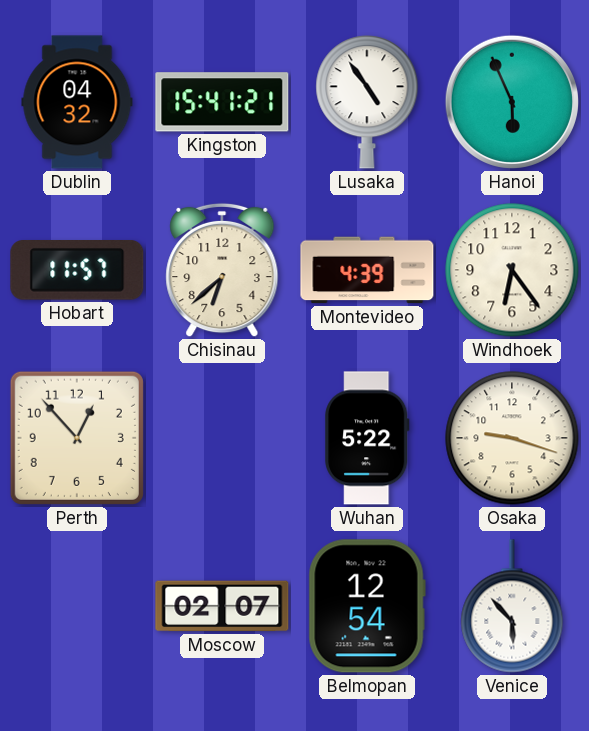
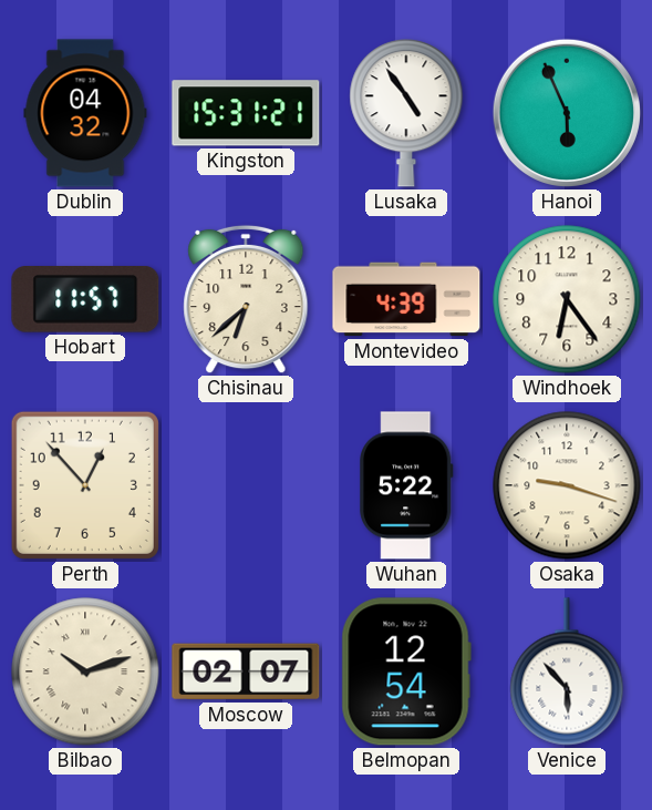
Kingston: 15:41 -> 15:31
Bilbao: none -> 10:12
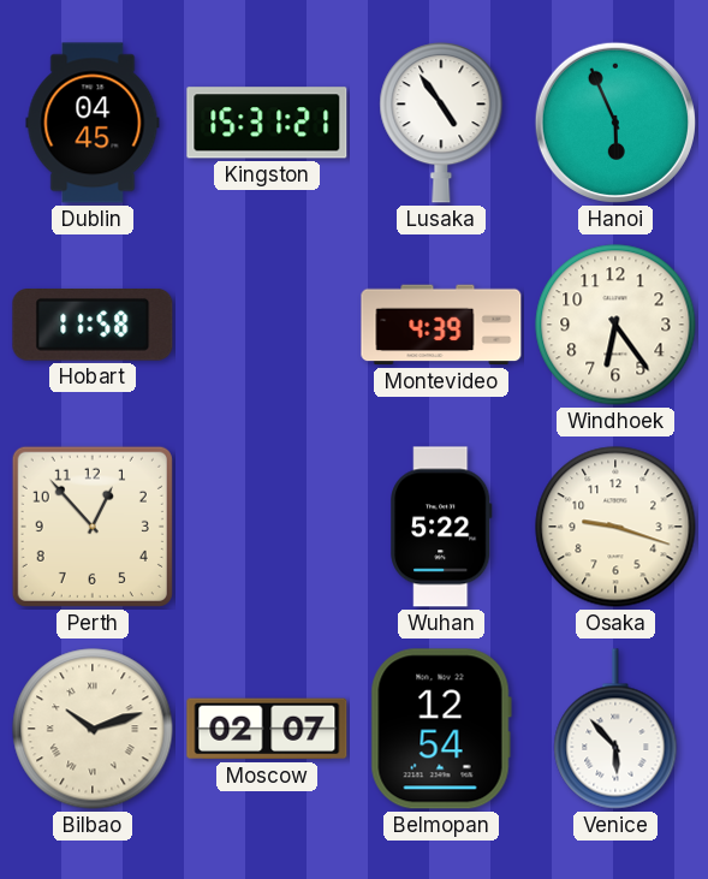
Dublin: 04:32 -> 04:45
Hobart: 11:57 -> 11:58
Chisinau: 6:38 -> none
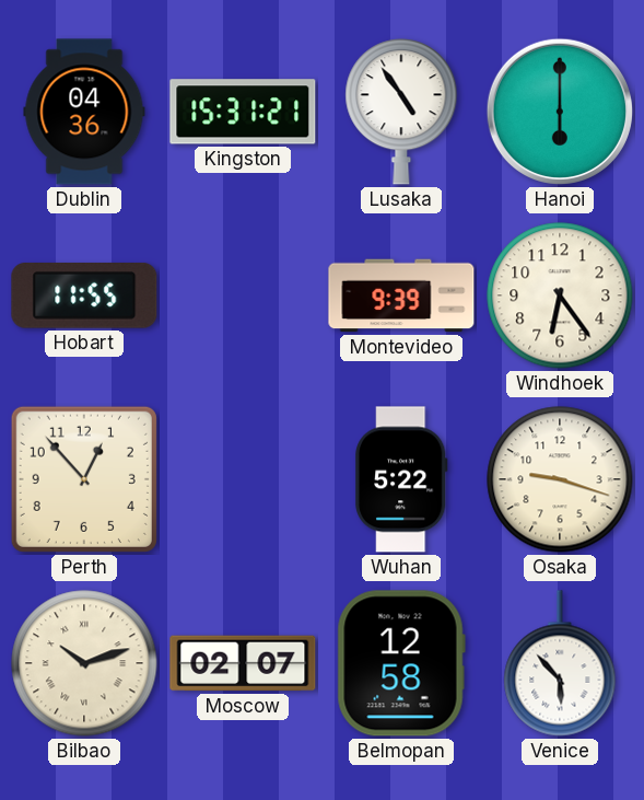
Dublin: 04:45 -> 04:36
Hanoi: 5:56 -> 6:00
Hobart: 11:58 -> 11:55
Montevideo: 4:39 -> 9:39
Belmopan: 12:54 -> 12:58
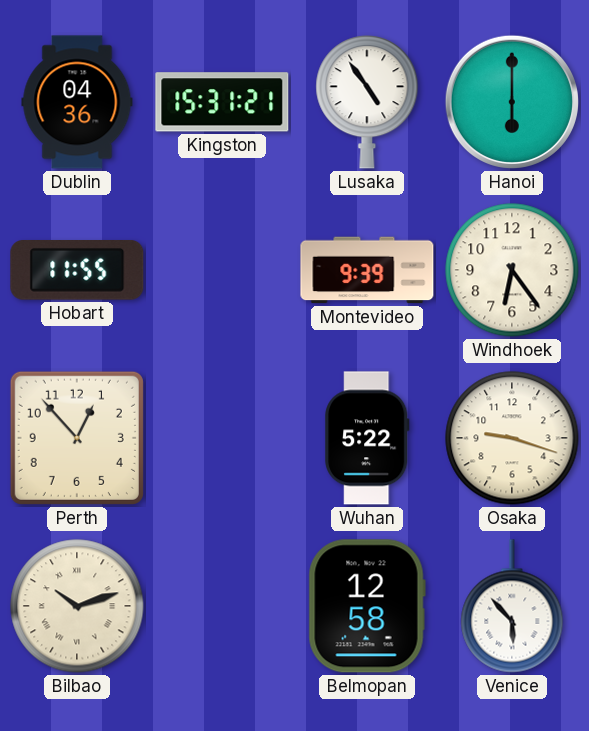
Moscow: 02:07 -> none
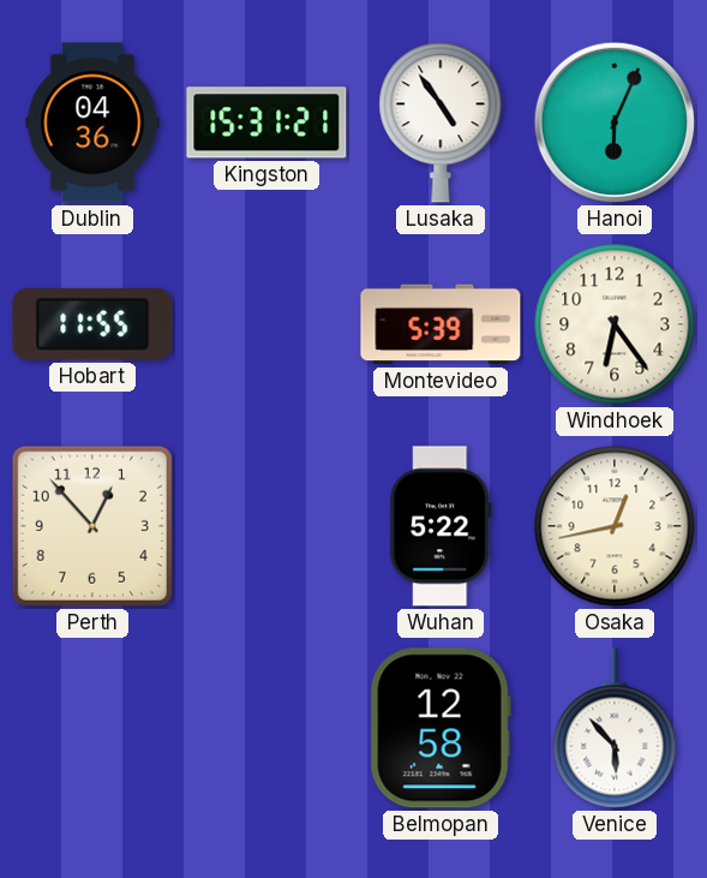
Hanoi: 6:00 -> 6:04
Montevideo: 9:39 -> 5:39
Osaka: 9:18 -> 12:43
Bilbao: 10:12 -> none
